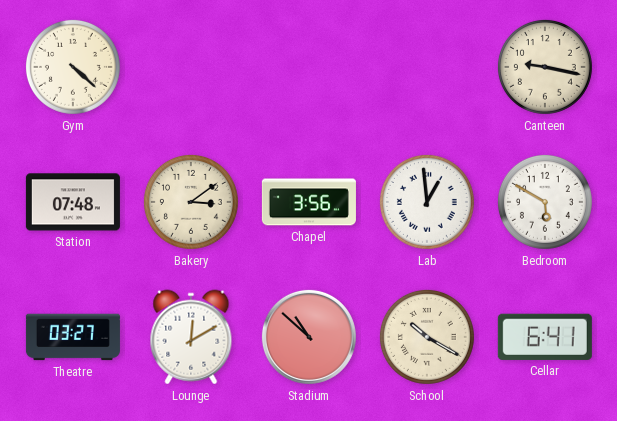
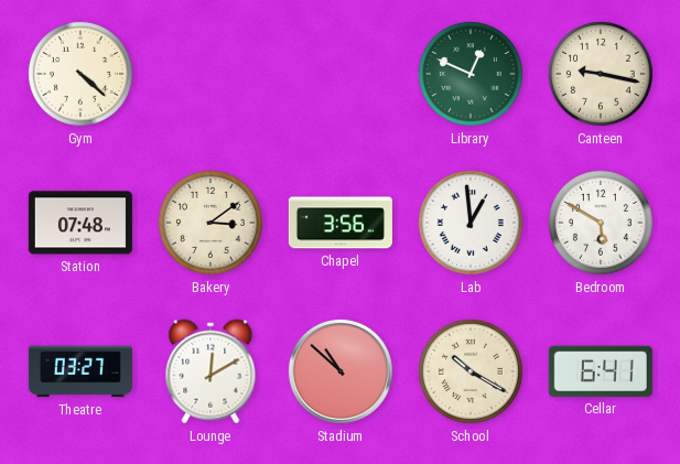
Library: none -> 12:49
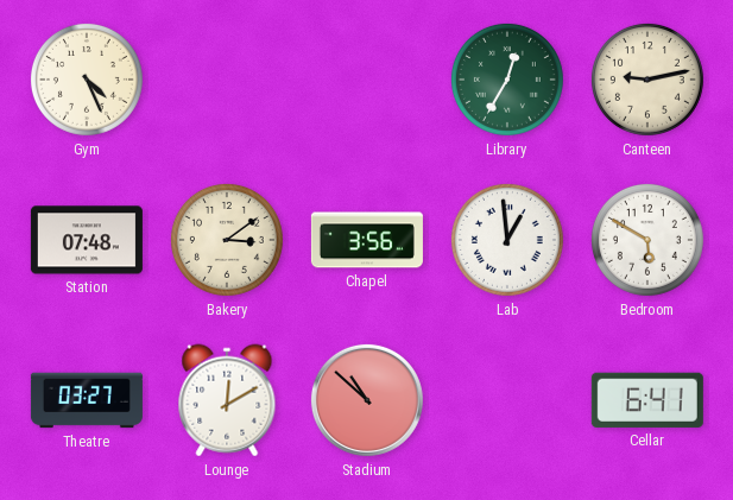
Gym: 4:22 -> 4:26
Library: 12:49 -> 12:35
Canteen: 9:17 -> 9:13
School: 10:20 -> none
